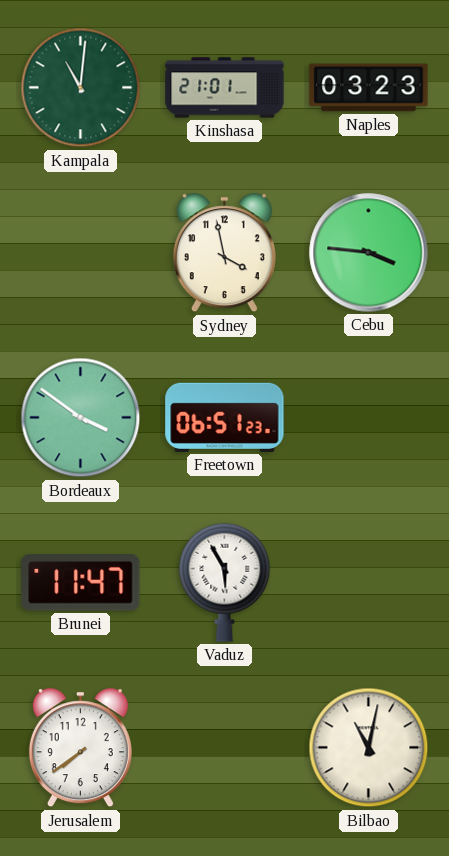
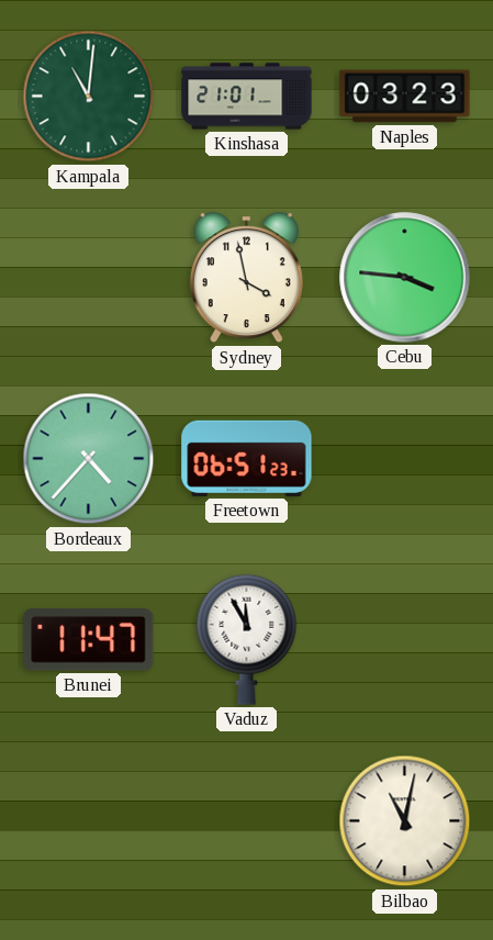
Bordeaux: 3:51 -> 4:37
Vaduz: 5:55 -> 11:55
Jerusalem: 7:39 -> none
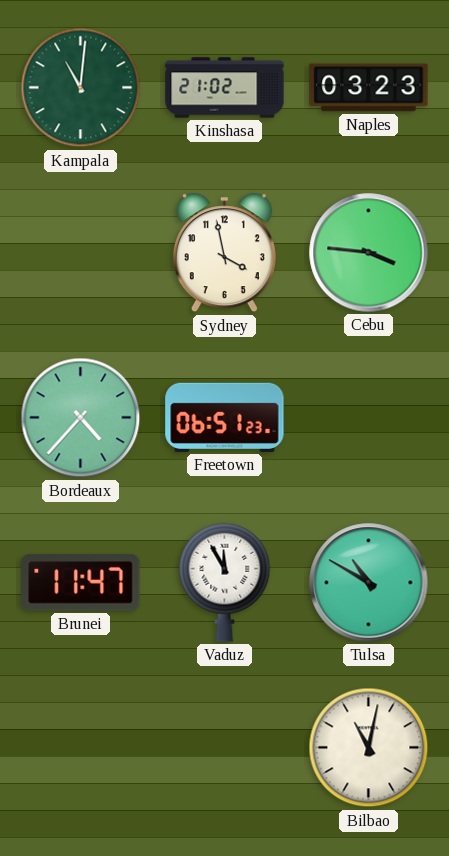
Kinshasa: 21:01 -> 21:02
Tulsa: none -> 10:50
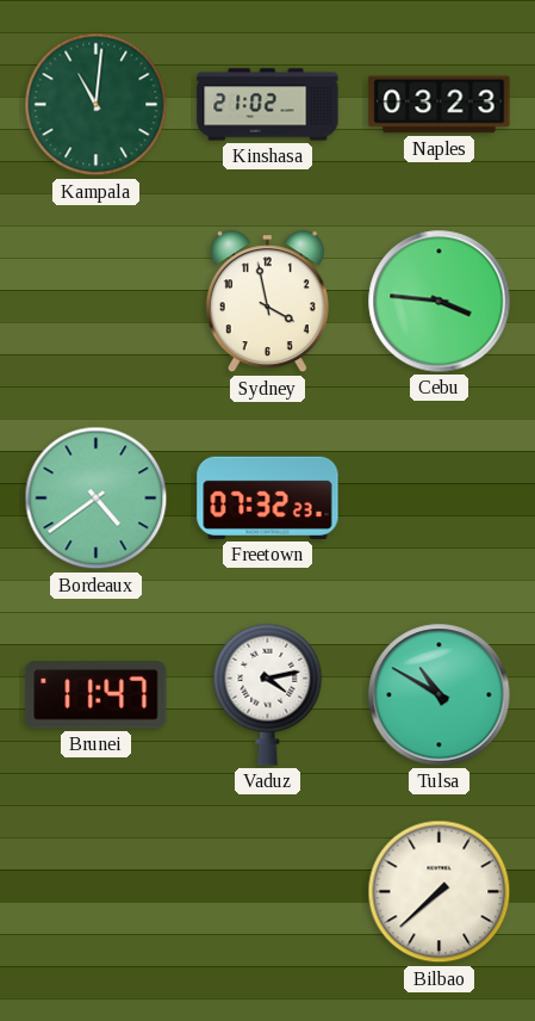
Bordeaux: 4:37 -> 4:39
Freetown: 06:51 -> 07:32
Vaduz: 11:55 -> 4:13
Bilbao: 11:02 -> 7:38
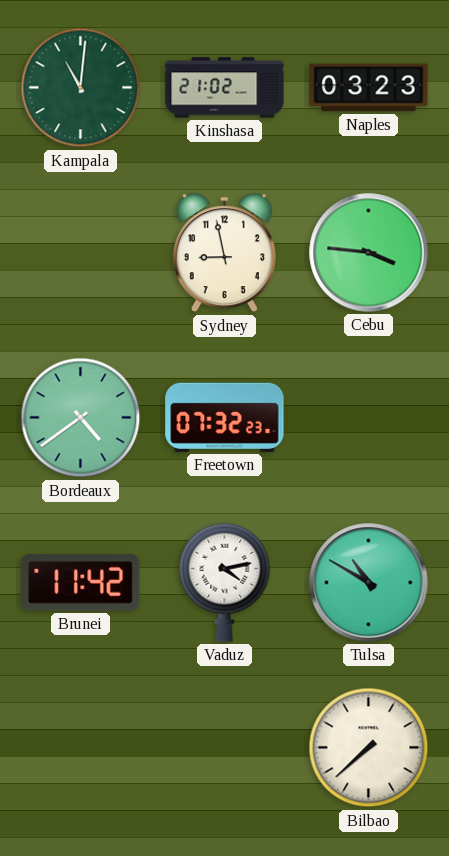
Sydney: 3:58 -> 8:58
Brunei: 11:47 -> 11:42
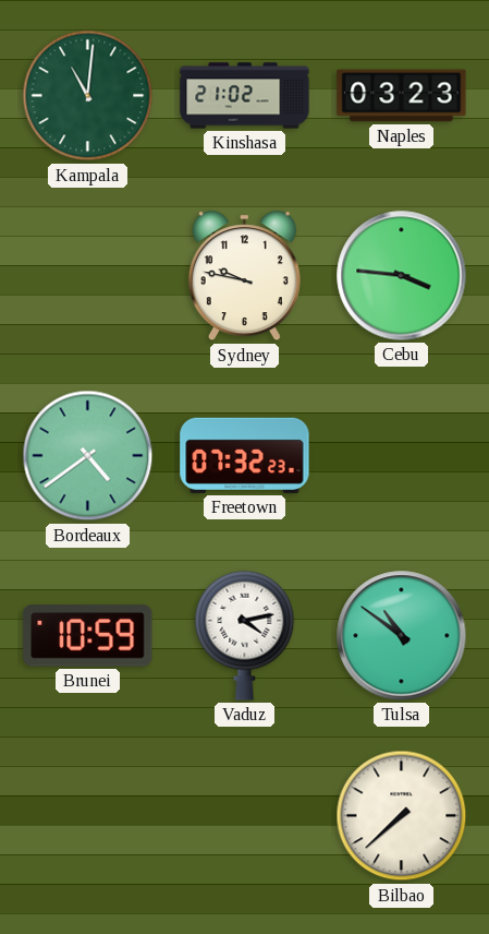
Sydney: 8:58 -> 9:47
Brunei: 11:42 -> 10:59
Tulsa: 10:50 -> 10:51
